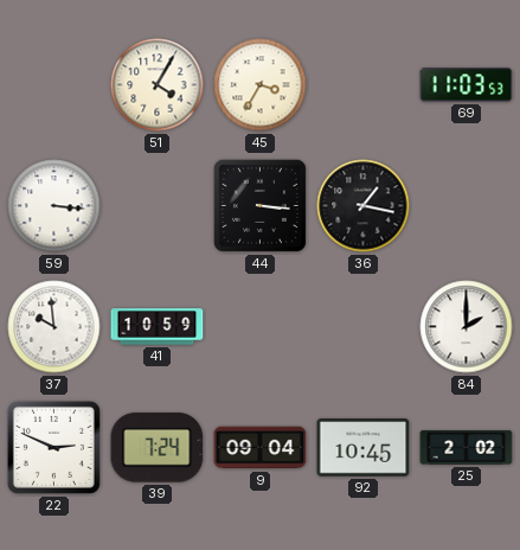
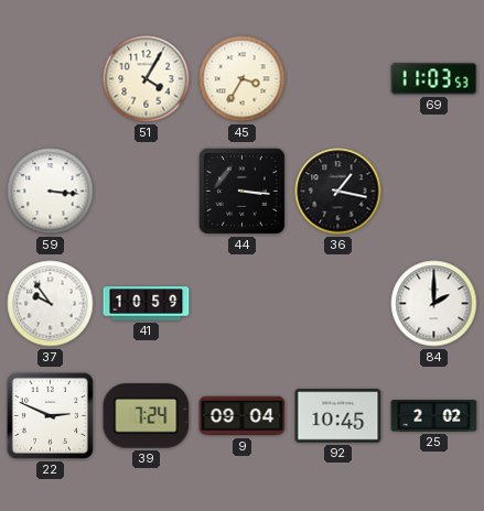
37: 9:59 -> 9:54
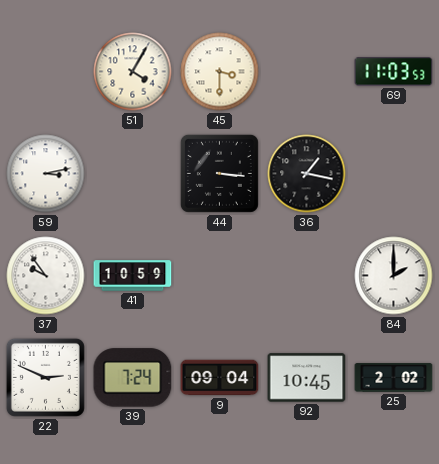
45: 3:35 -> 3:30
59: 3:16 -> 3:13
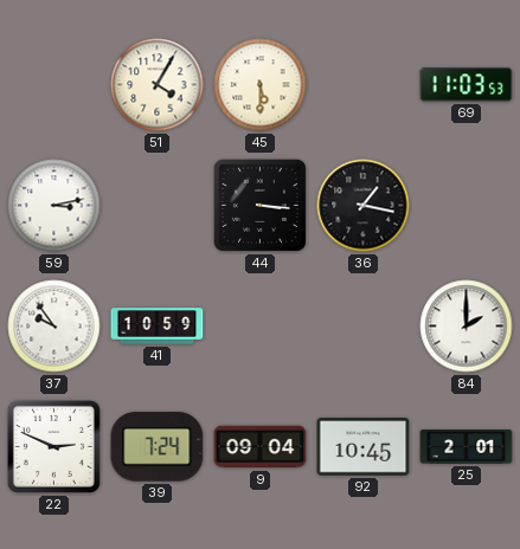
45: 3:30 -> 5:30
25: 2:02 -> 2:01
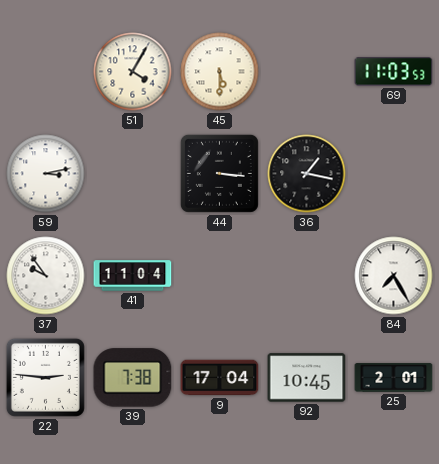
41: 10:59 -> 11:04
84: 2:00 -> 7:25
22: 2:49 -> 2:46
39: 7:24 -> 7:38
9: 09:04 -> 17:04
